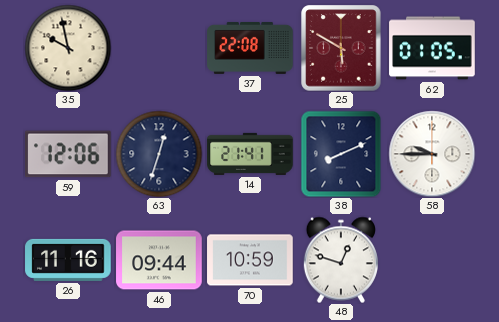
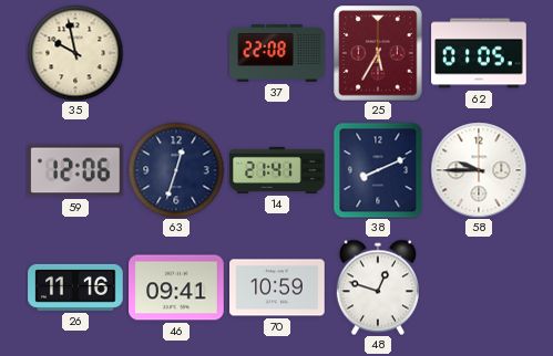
25: 5:50 -> 5:35
46: 09:44 -> 09:41
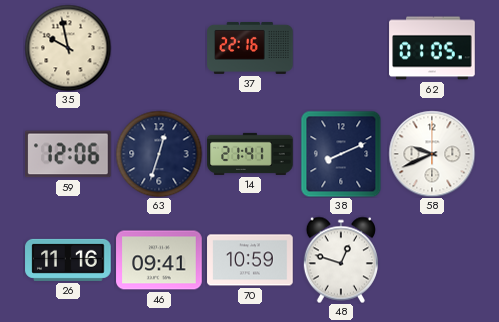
37: 22:08 -> 22:16
25: 5:35 -> none
58: 9:45 -> 9:41
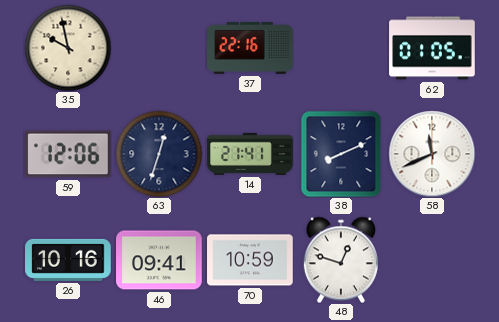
58: 9:41 -> 11:41
26: 11:16 -> 10:16
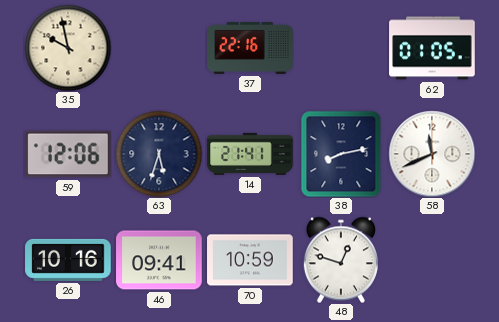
63: 12:33 -> 5:33
38: 8:11 -> 8:13
